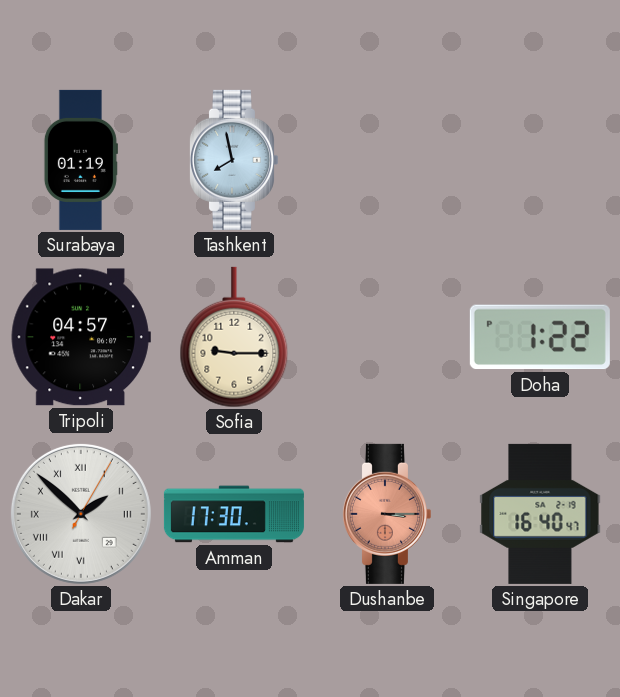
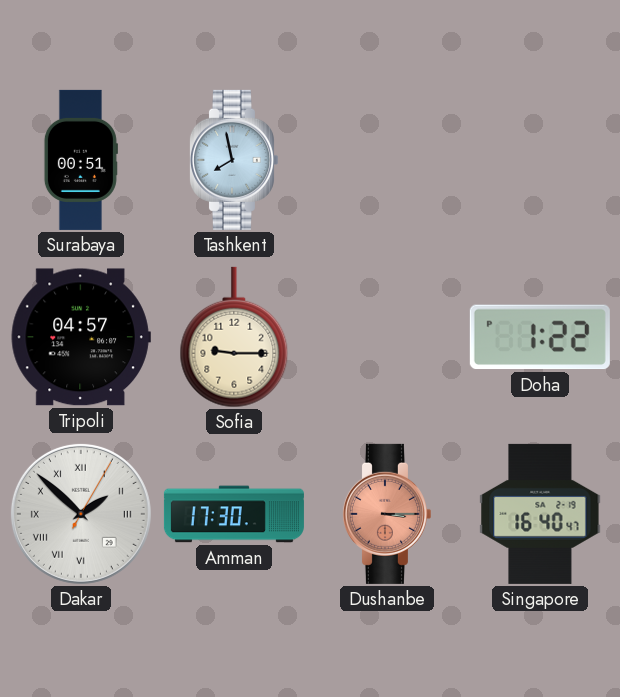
Surabaya: 01:19 -> 00:51
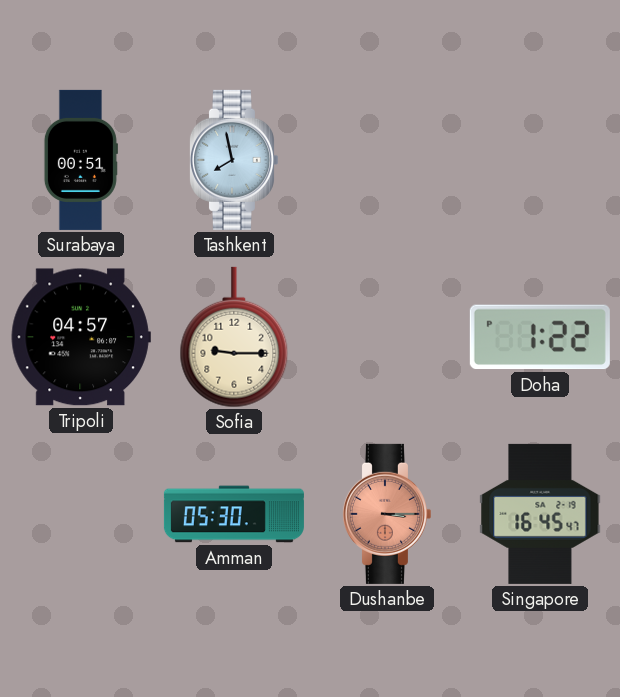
Dakar: 1:52 -> none
Amman: 17:30 -> 05:30
Singapore: 16:40 -> 16:45
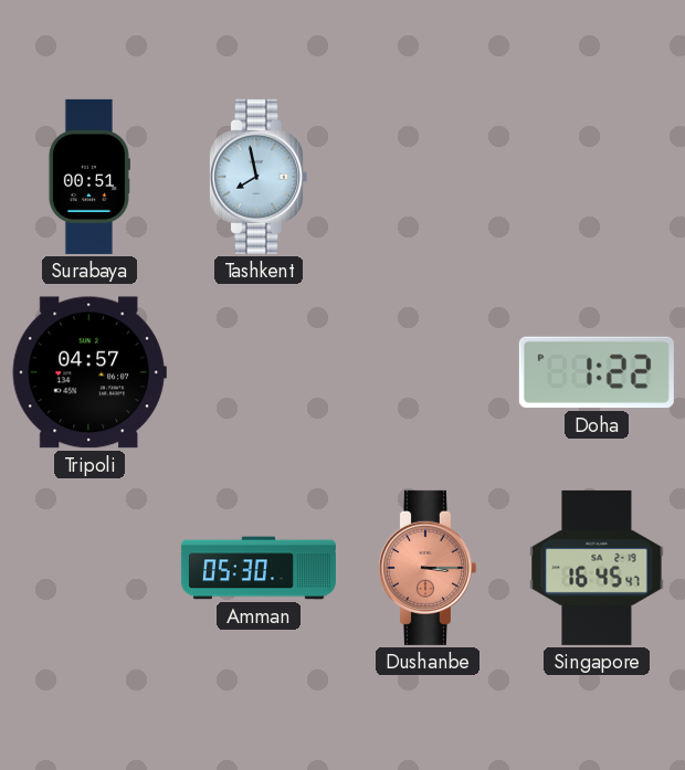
Sofia: 9:15 -> none
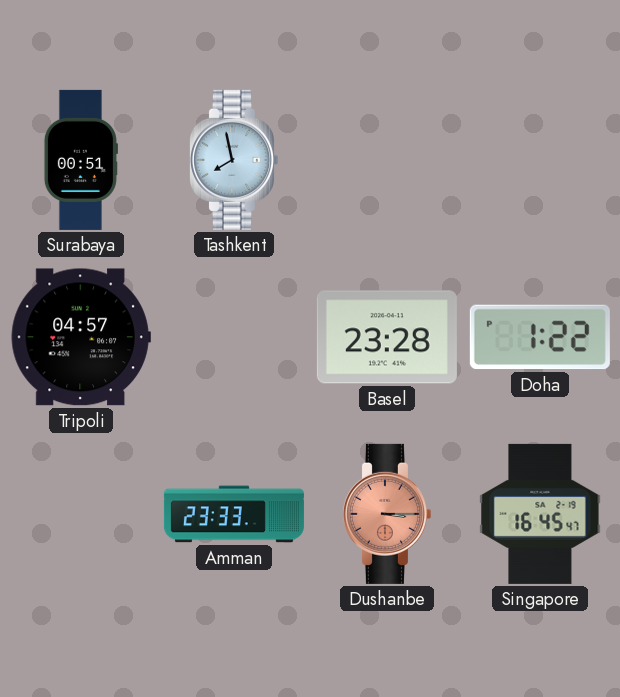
Basel: none -> 23:28
Amman: 05:30 -> 23:33
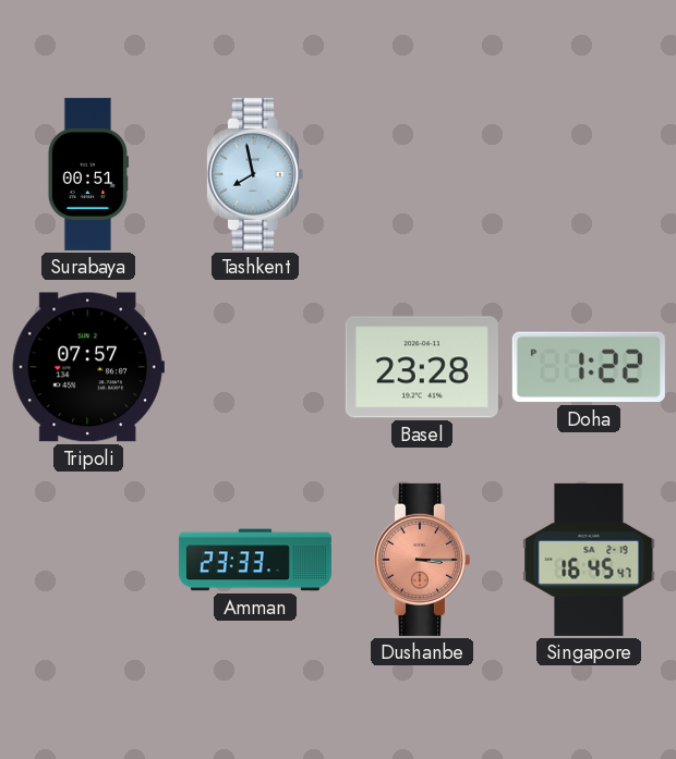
Tripoli: 04:57 -> 07:57
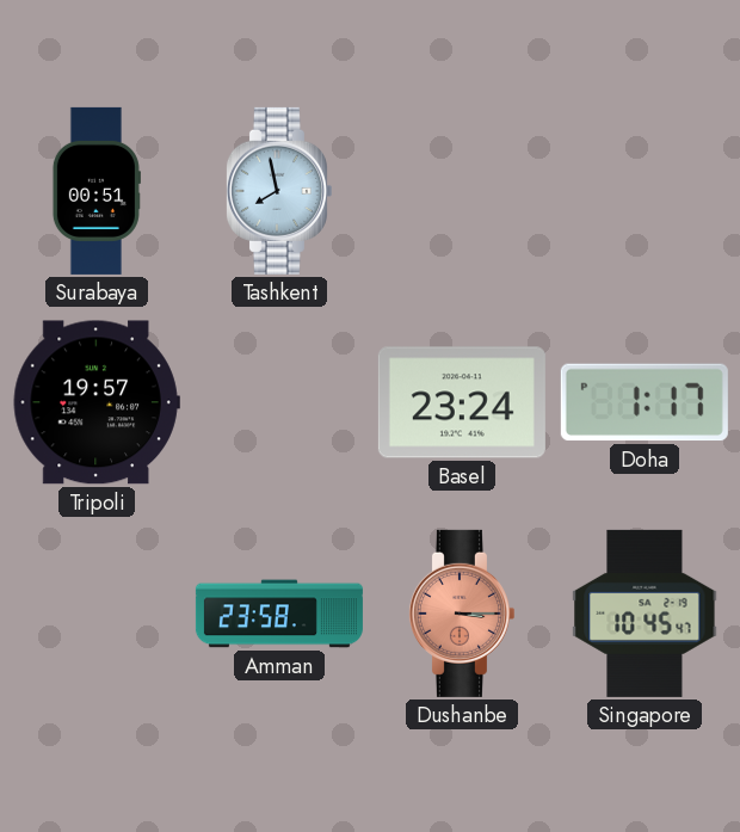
Tripoli: 07:57 -> 19:57
Basel: 23:28 -> 23:24
Doha: 1:22 -> 1:17
Amman: 23:33 -> 23:58
Singapore: 16:45 -> 10:45
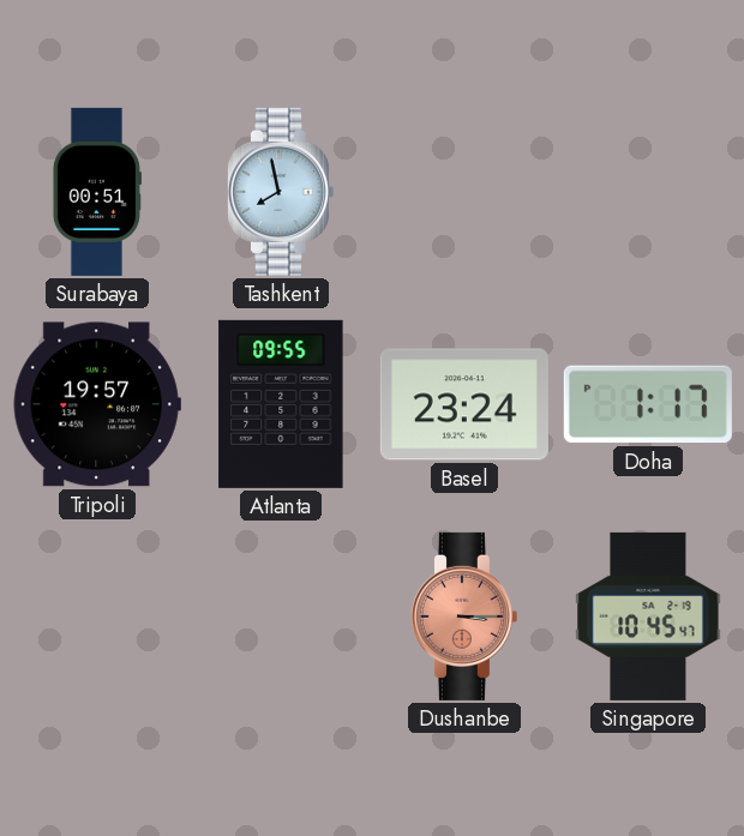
Atlanta: none -> 09:55
Amman: 23:58 -> none
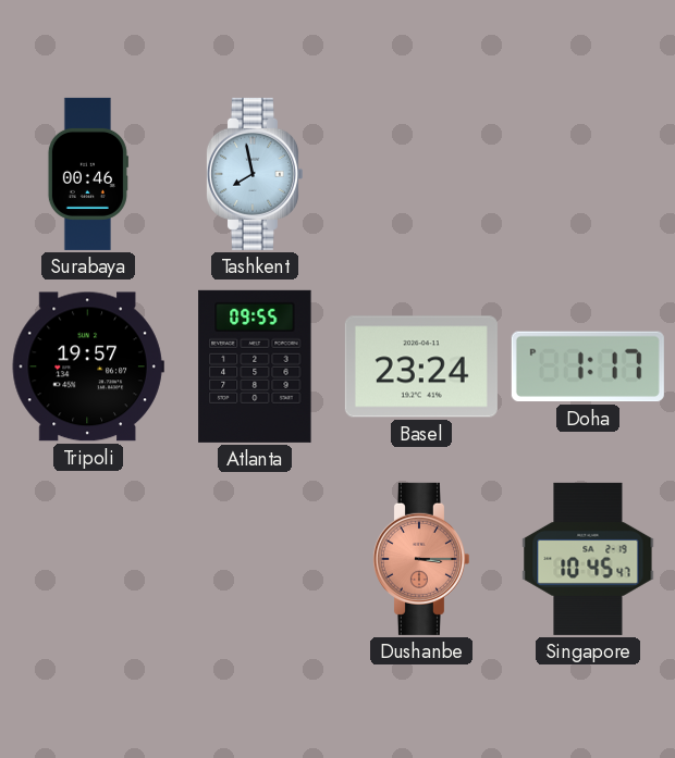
Surabaya: 00:51 -> 00:46
